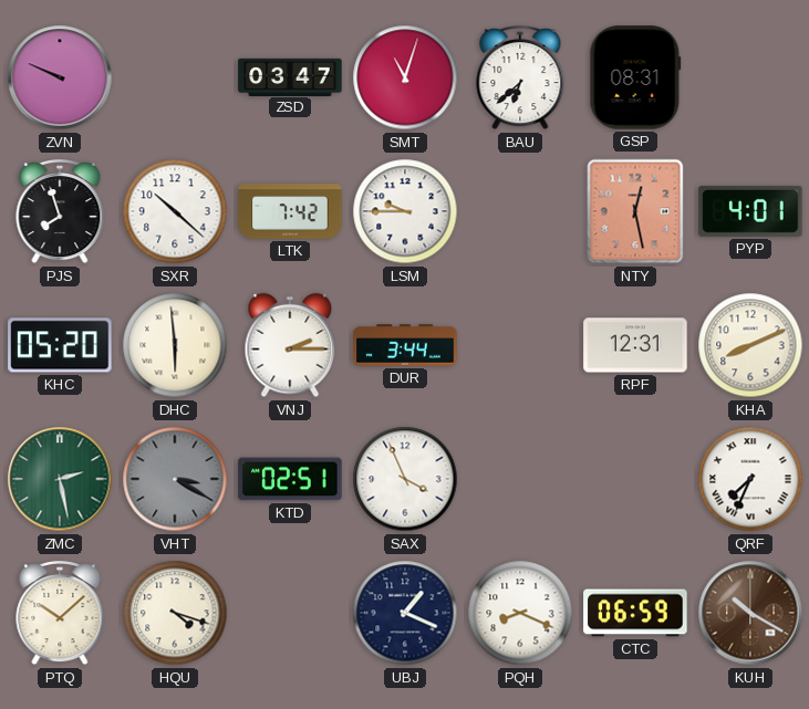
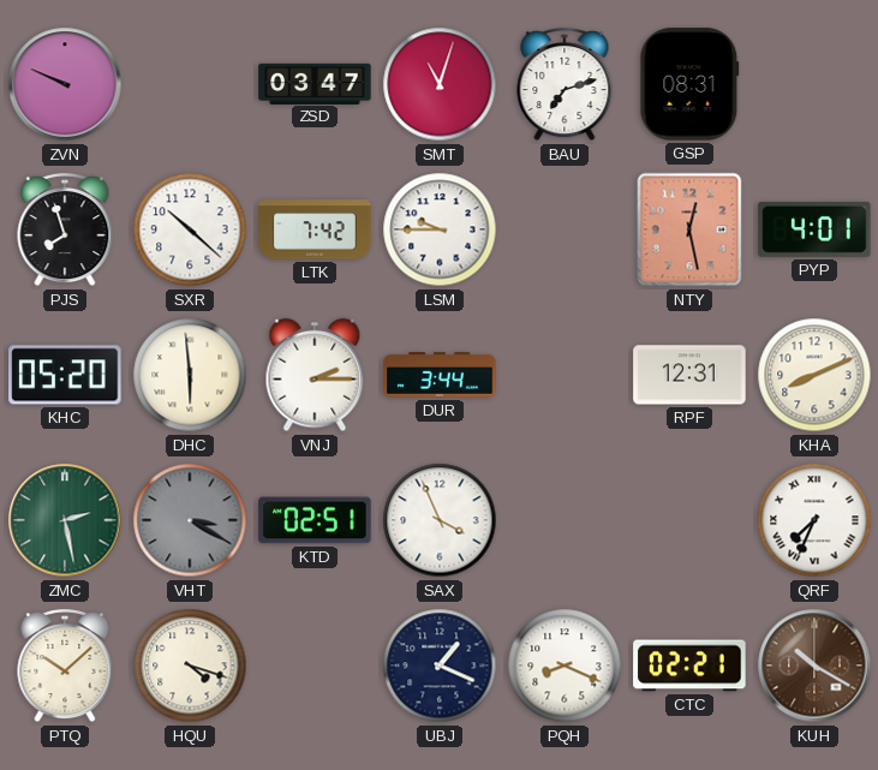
BAU: 6:38 -> 7:12
CTC: 06:59 -> 02:21
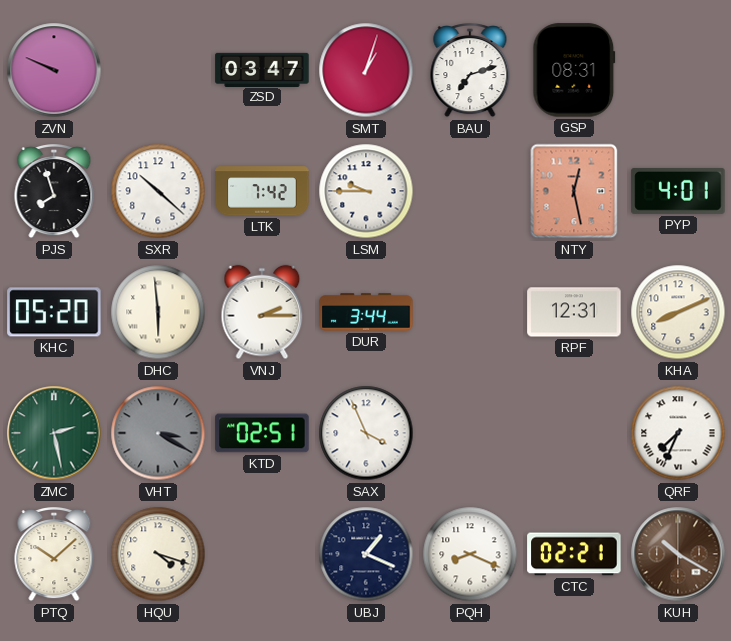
SMT: 11:03 -> 1:03
